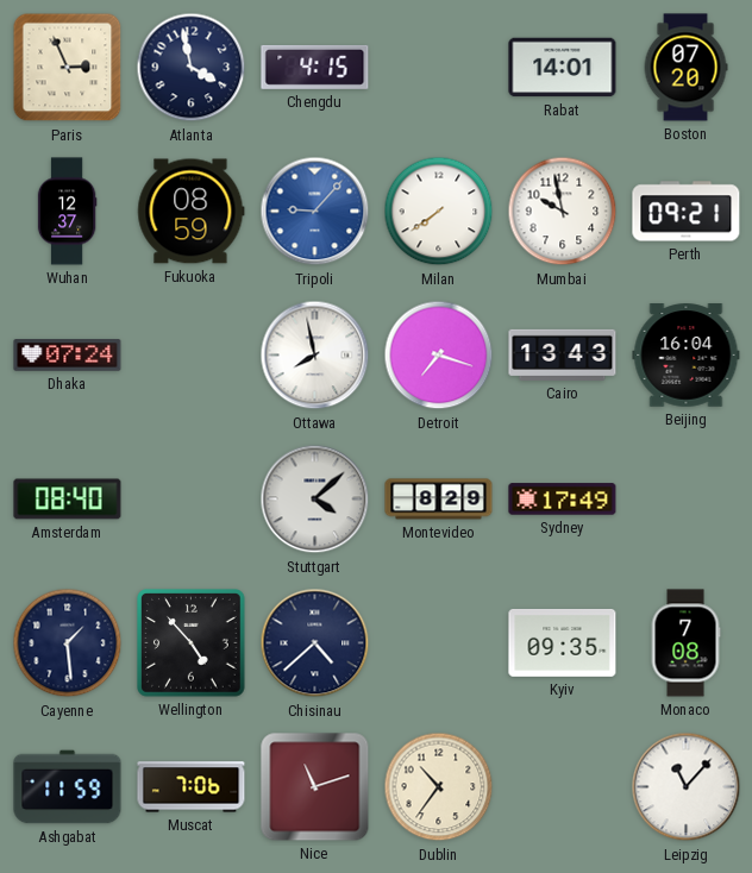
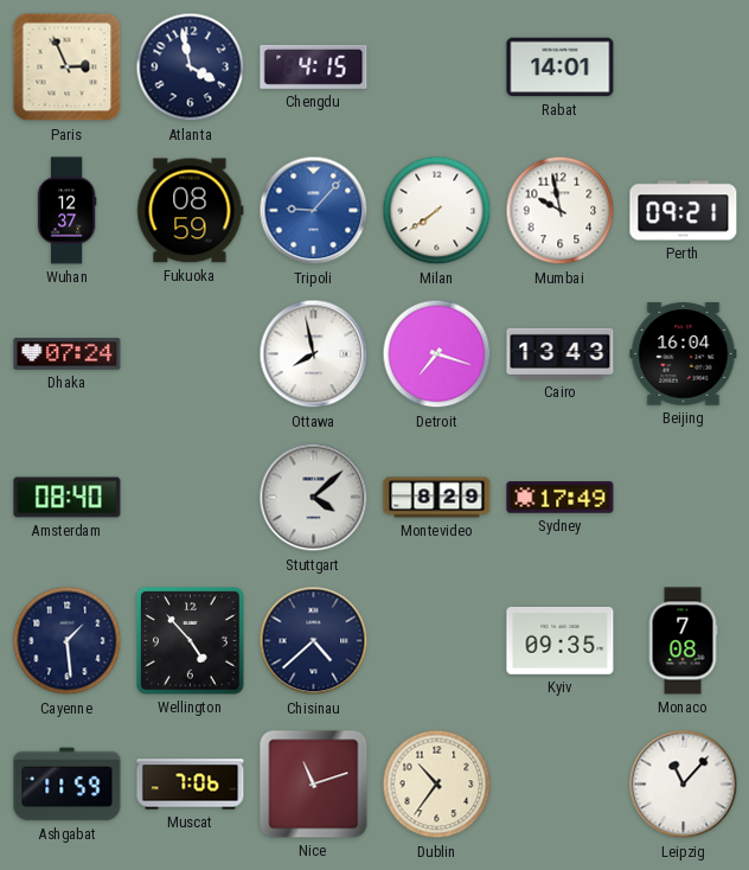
Boston: 07:20 -> none
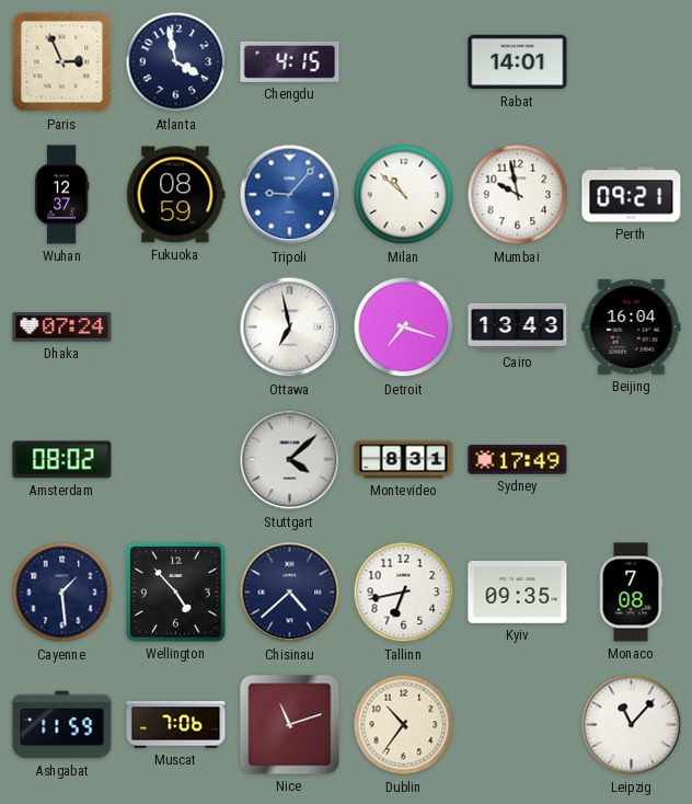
Milan: 7:39 -> 10:52
Ottawa: 7:58 -> 6:58
Amsterdam: 08:40 -> 08:02
Montevideo: 8:29 -> 8:31
Tallinn: none -> 6:43
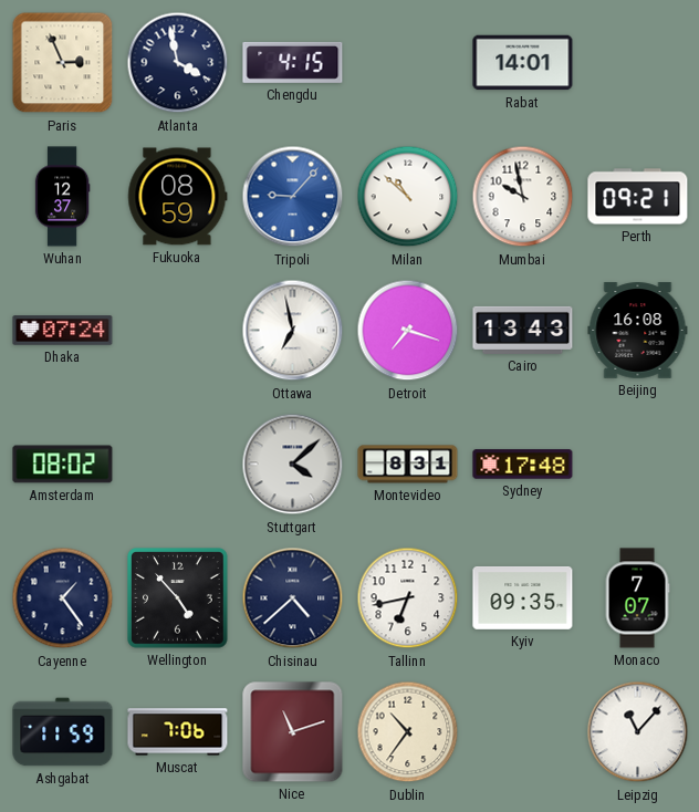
Beijing: 16:04 -> 16:08
Sydney: 17:49 -> 17:48
Cayenne: 1:29 -> 1:24
Monaco: 7:08 -> 7:07
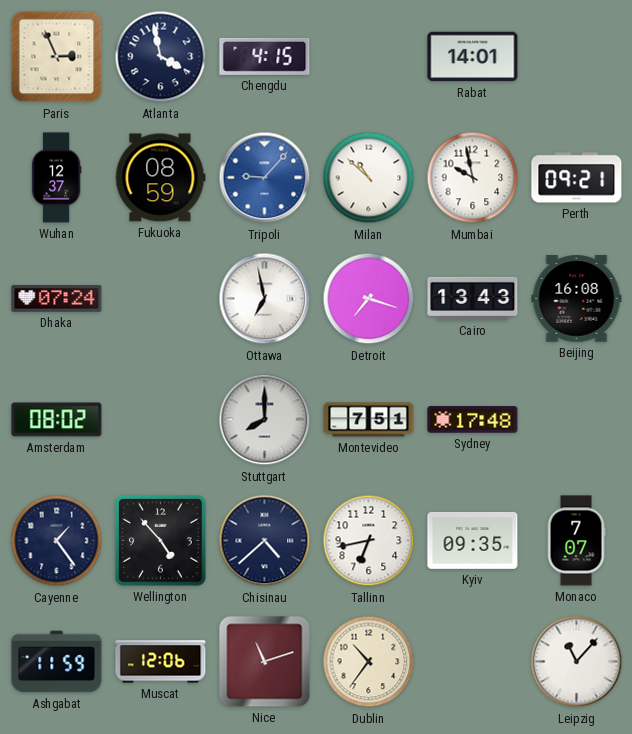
Stuttgart: 4:08 -> 8:00
Montevideo: 8:31 -> 7:51
Muscat: 7:06 -> 12:06
